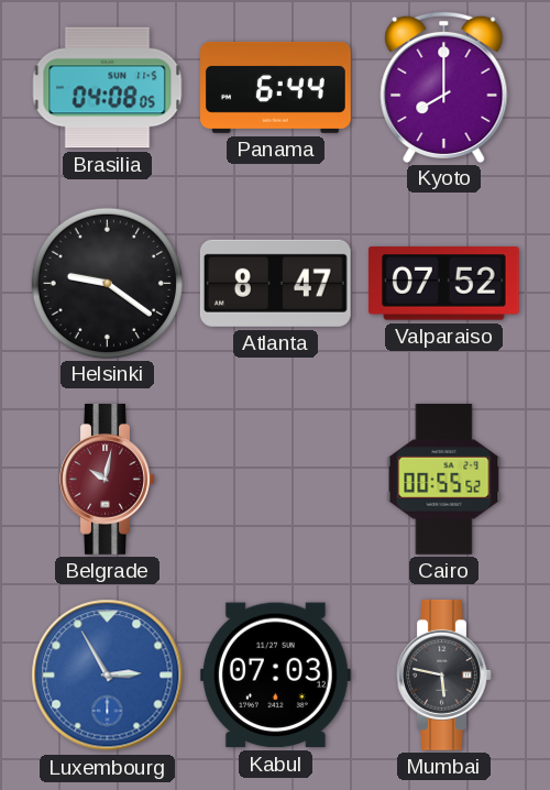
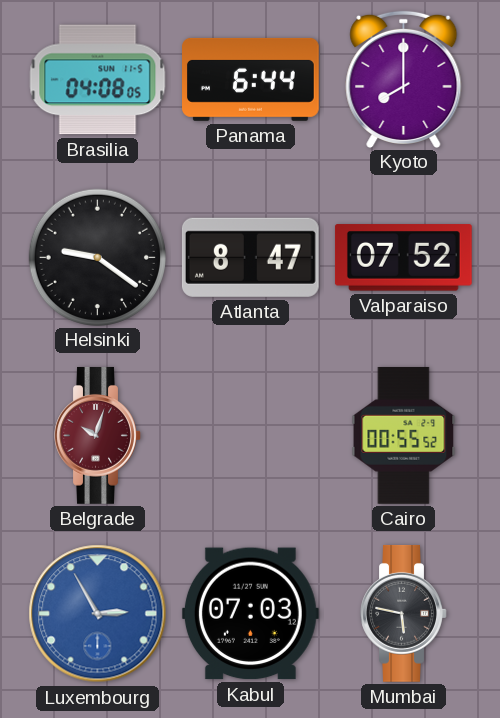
Belgrade: 10:02 -> 10:03
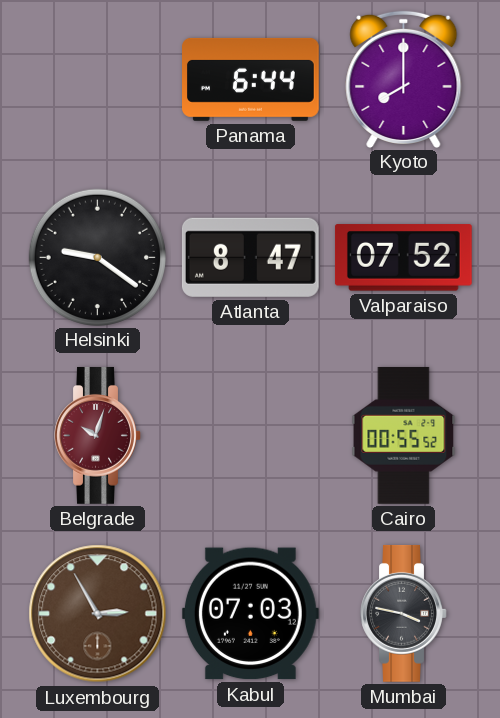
Brasilia: 04:08 -> none
Luxembourg dial: blue -> brown
Mumbai: 5:47 -> 3:47
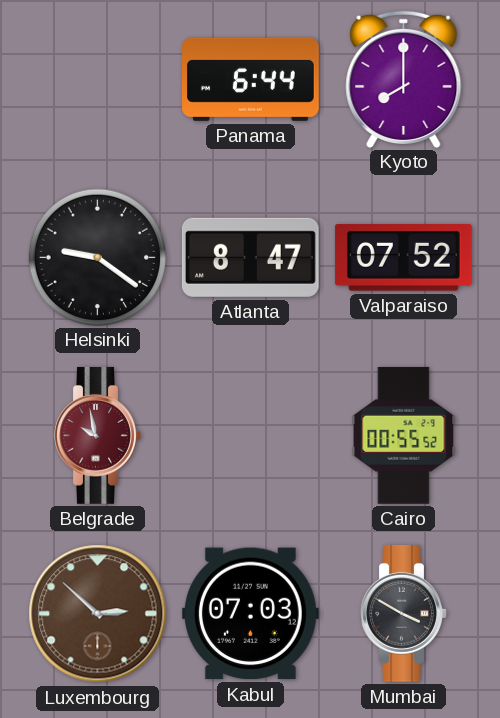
Belgrade: 10:03 -> 9:58
Luxembourg: 2:55 -> 2:52
Mumbai: 3:47 -> 3:50
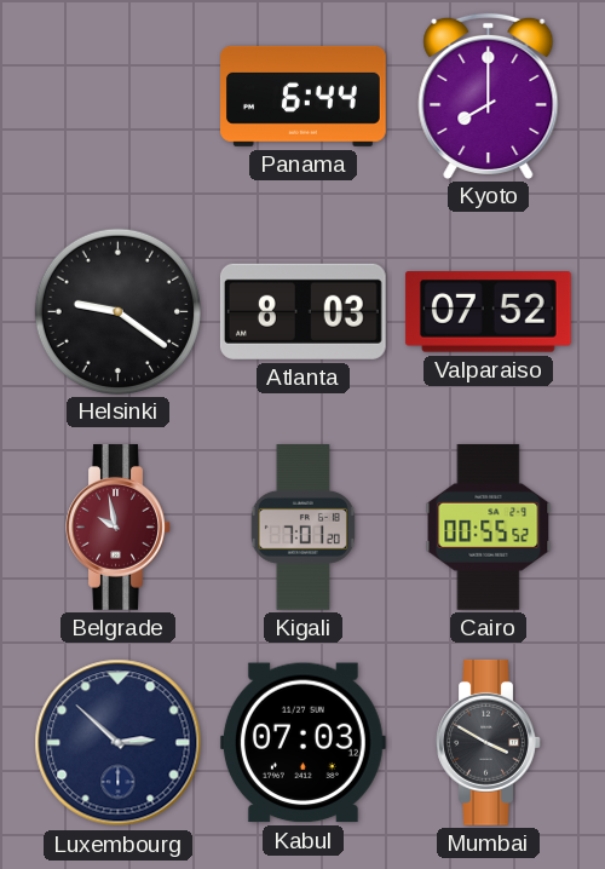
Atlanta: 8:47 -> 8:03
Kigali: none -> 7:01
Luxembourg dial: brown -> navy
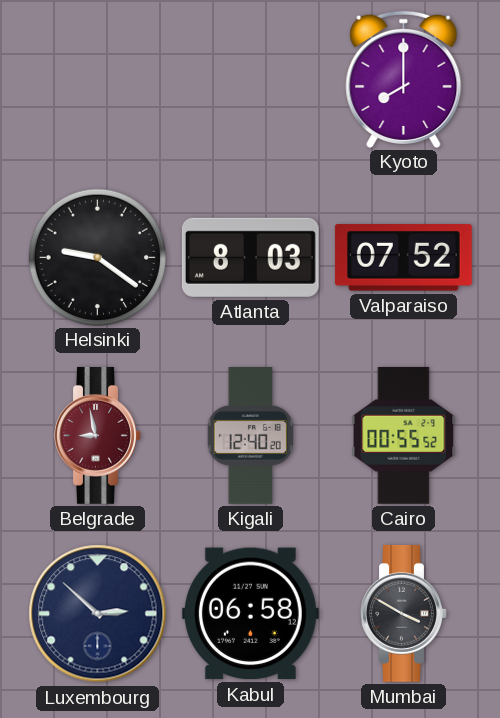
Panama: 6:44 -> none
Belgrade: 9:58 -> 8:58
Kigali: 7:01 -> 12:40
Kabul: 07:03 -> 06:58
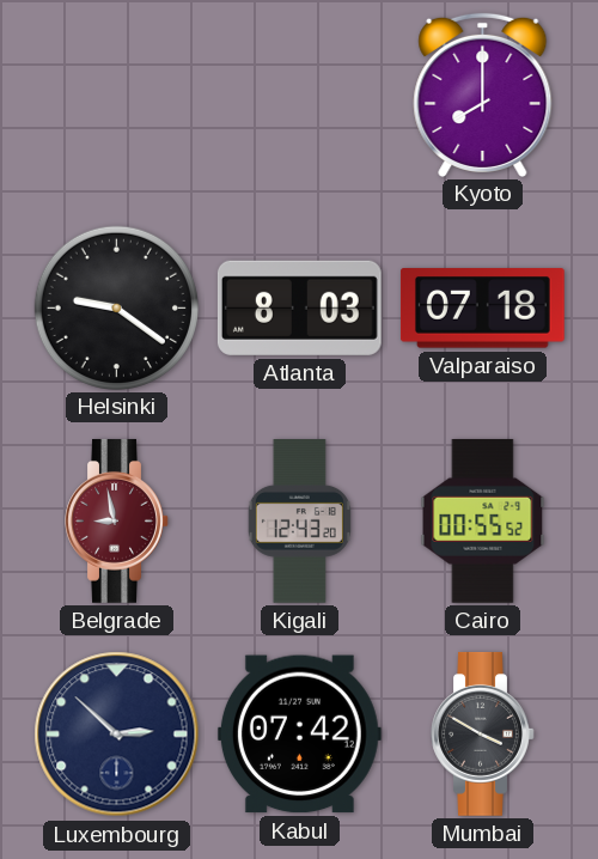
Valparaiso: 07:52 -> 07:18
Kigali: 12:40 -> 12:43
Kabul: 06:58 -> 07:42
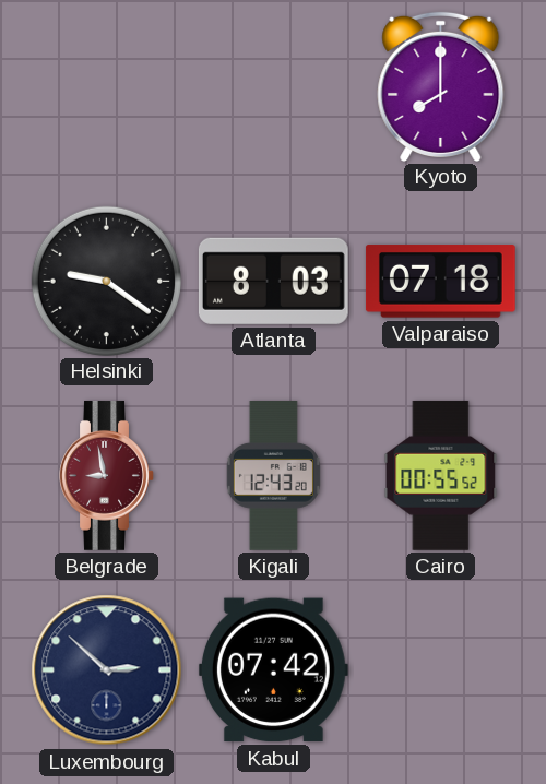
Mumbai: 3:50 -> none
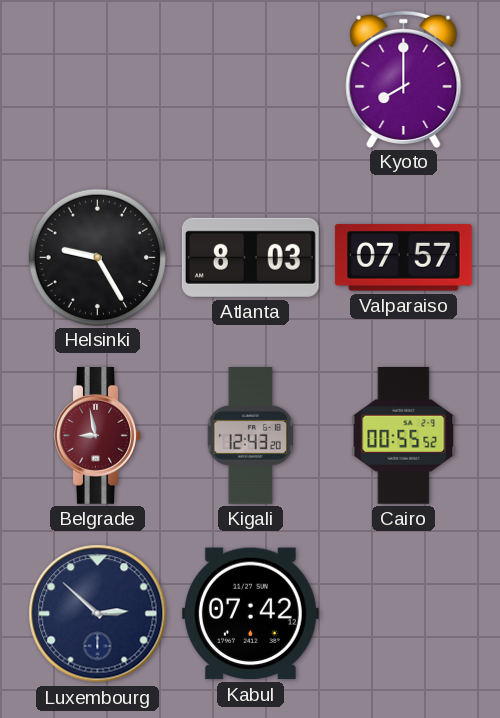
Helsinki: 9:21 -> 9:25
Valparaiso: 07:18 -> 07:57
